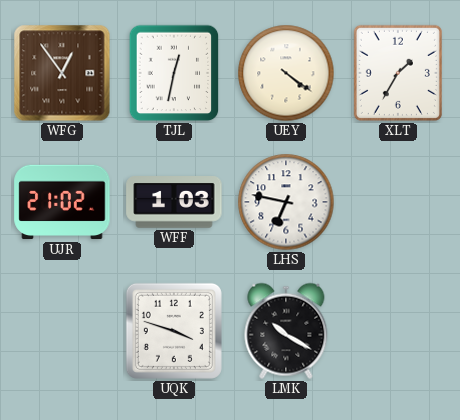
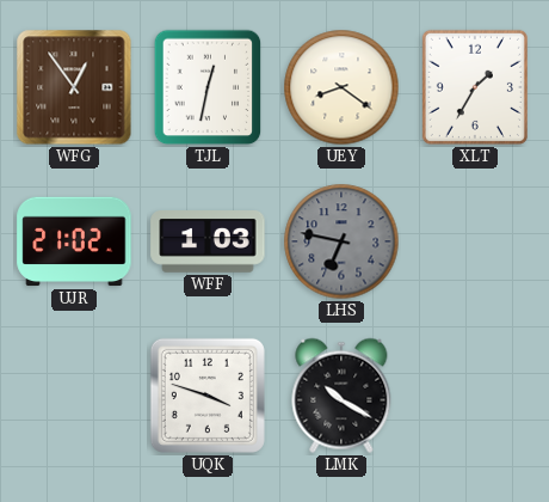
UEY: 4:21 -> 8:21
LHS dial: white -> grey
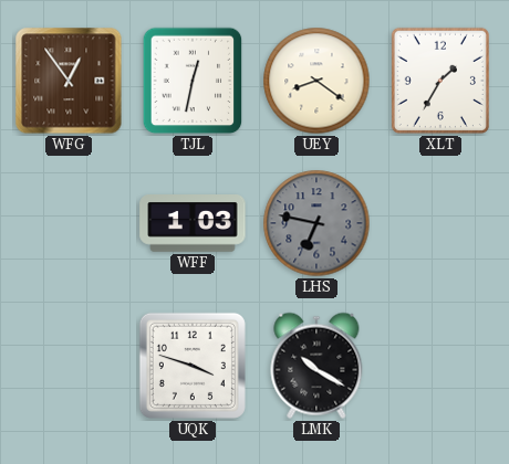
UJR: 21:02 -> none
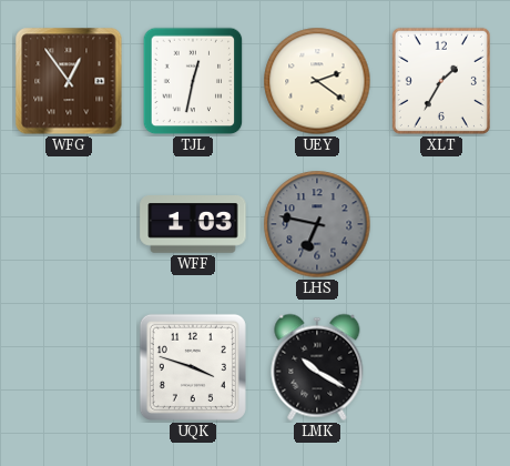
UEY: 8:21 -> 2:21
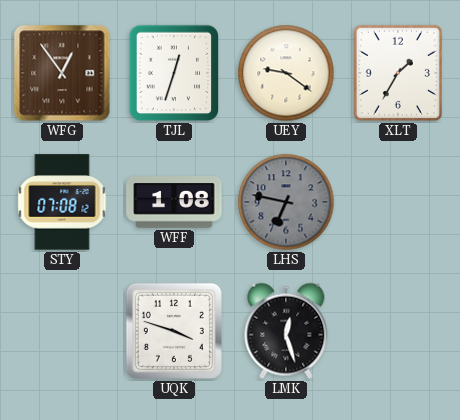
TJL: 12:32 -> 12:33
UEY: 2:21 -> 9:21
STY: none -> 07:08
WFF: 1:03 -> 1:08
LMK: 10:20 -> 12:27
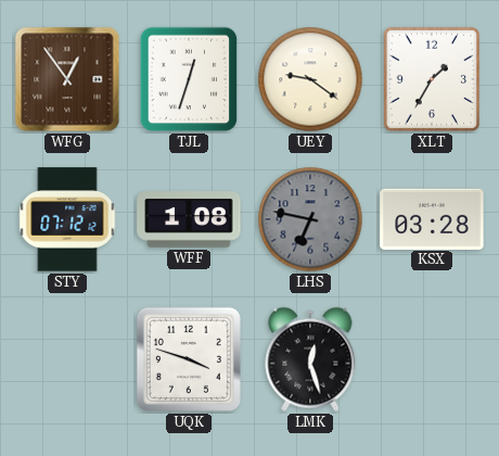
STY: 07:08 -> 07:12
KSX: none -> 03:28
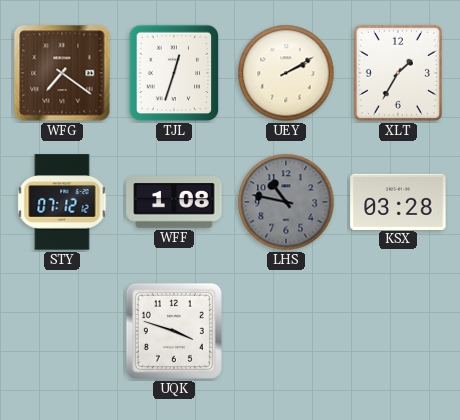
WFG: 12:54 -> 7:21
UEY: 9:21 -> 2:10
LHS: 6:47 -> 10:47
LMK: 12:27 -> none
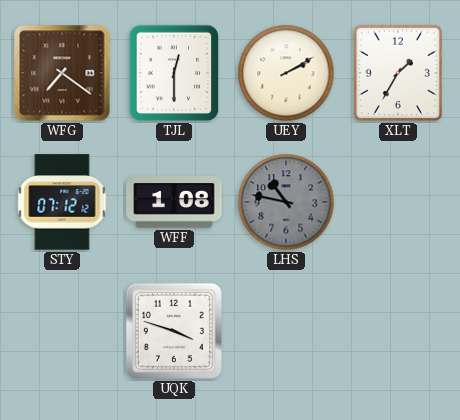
TJL: 12:33 -> 12:30
KSX: 03:28 -> none
